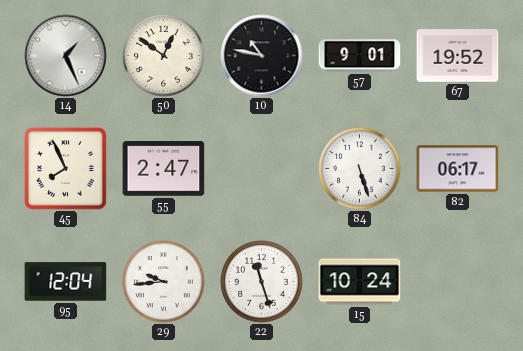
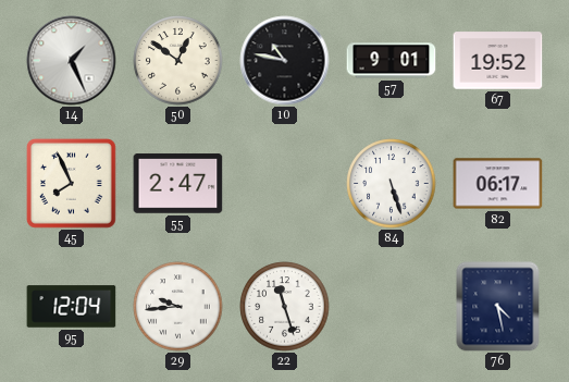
15: 10:24 -> none
76: none -> 4:28
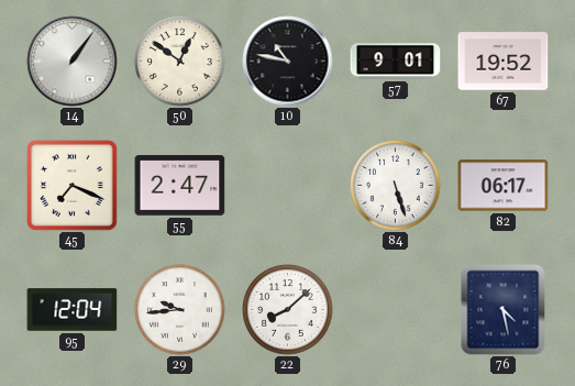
14: 1:26 -> 1:06
45: 7:56 -> 7:19
22: 11:27 -> 8:08
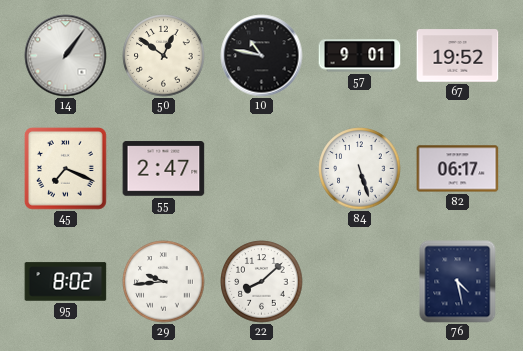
95: 12:04 -> 8:02
